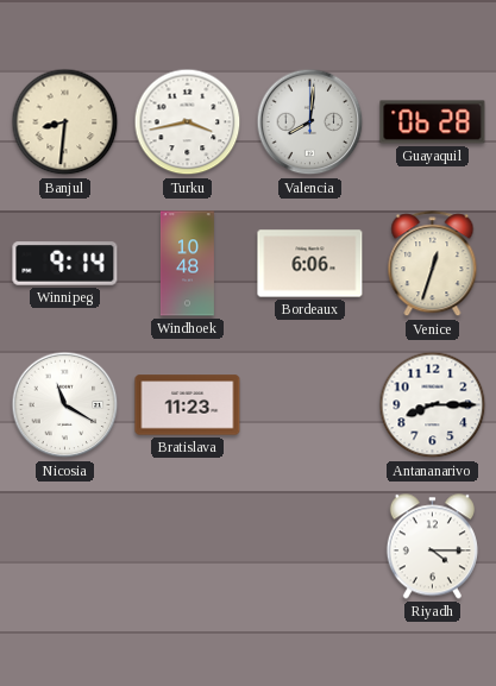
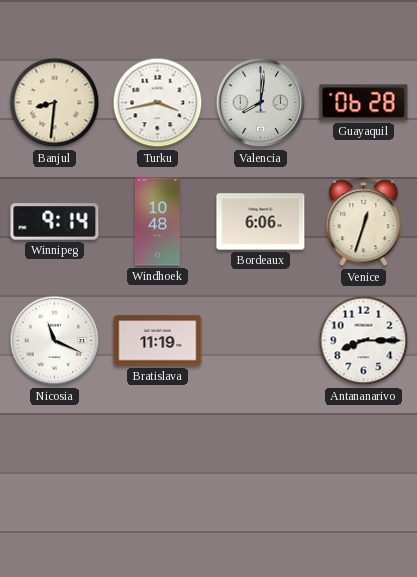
Nicosia: 11:20 -> 11:19
Bratislava: 11:23 -> 11:19
Riyadh: 4:15 -> none
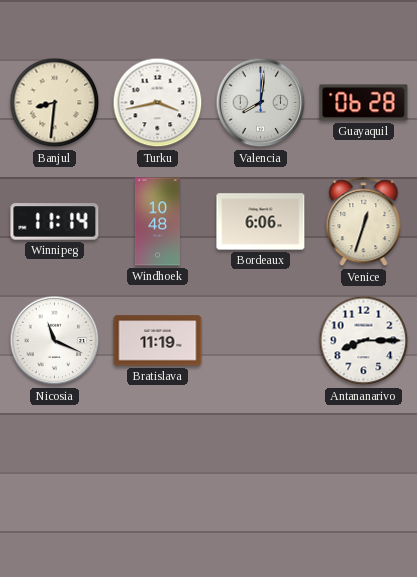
Winnipeg: 9:14 -> 11:14
